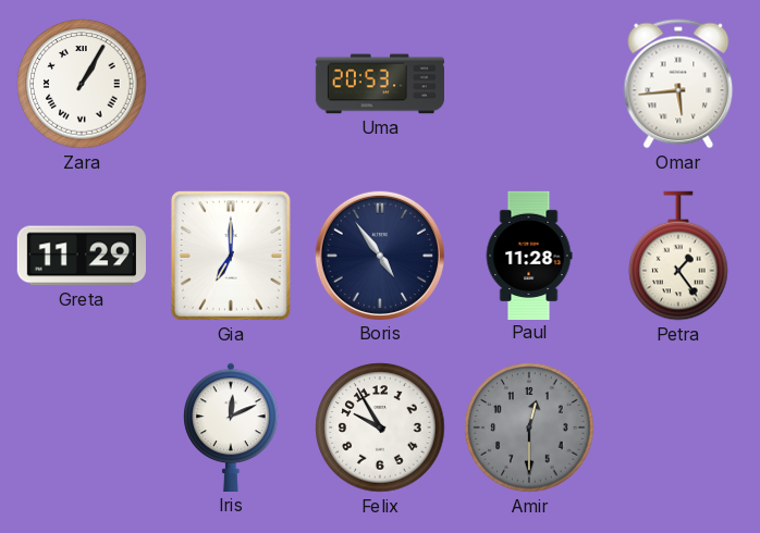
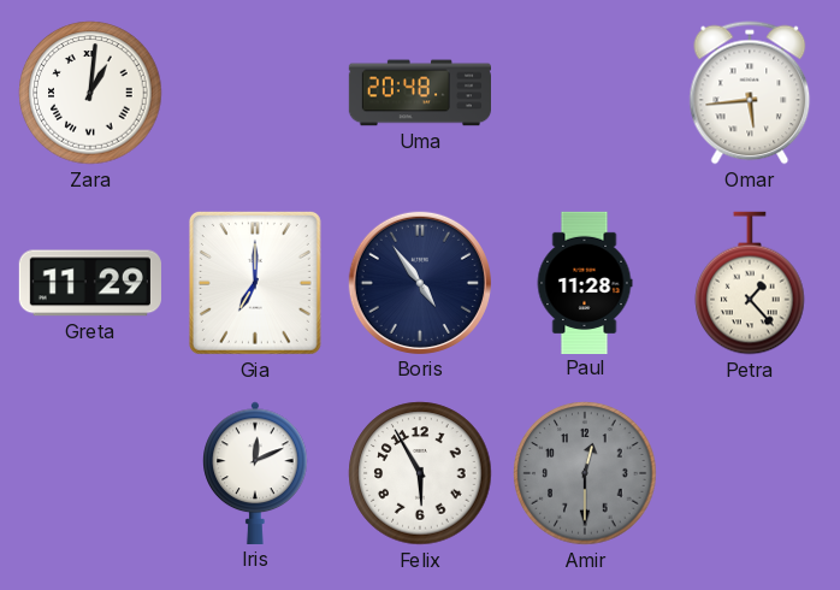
Zara: 1:05 -> 1:01
Uma: 20:53 -> 20:48
Petra: 1:24 -> 1:23
Felix: 9:55 -> 5:55
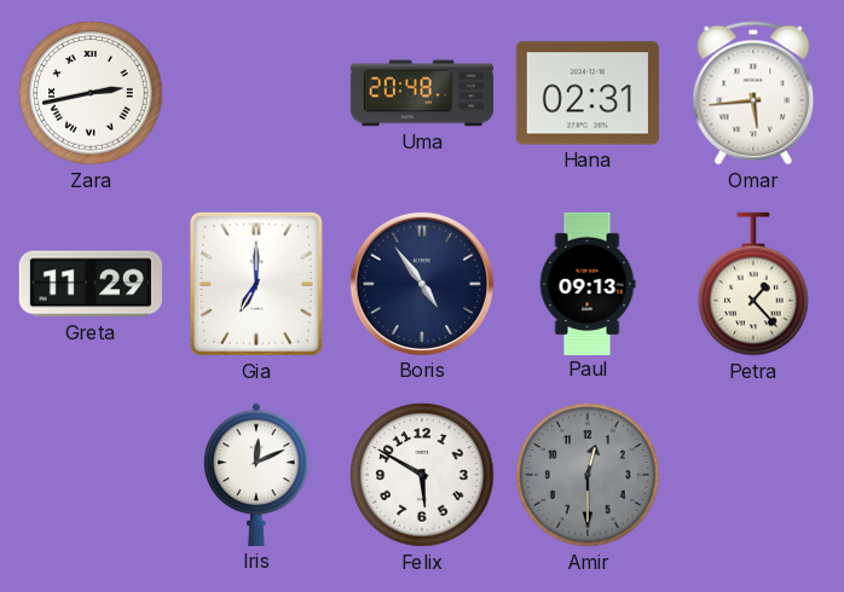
Zara: 1:01 -> 2:43
Hana: none -> 02:31
Paul: 11:28 -> 09:13
Felix: 5:55 -> 5:50
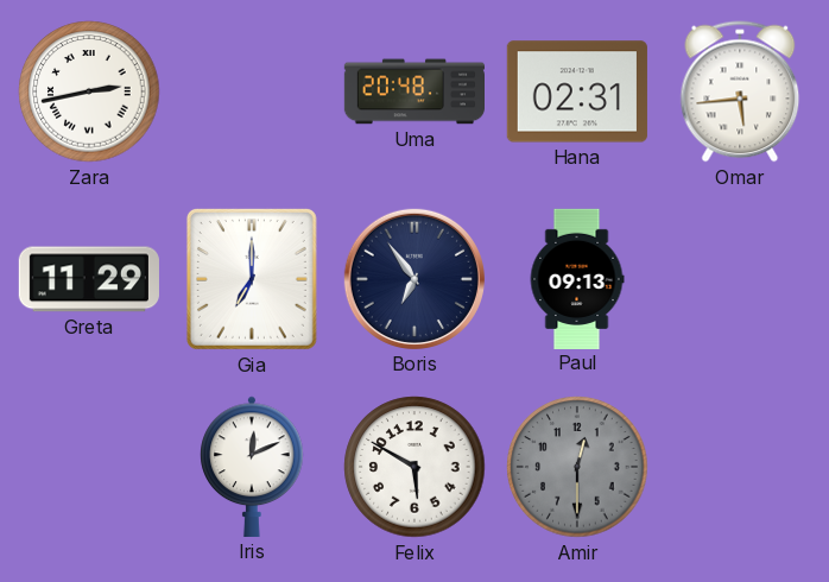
Boris: 4:54 -> 6:54
Petra: 1:23 -> none
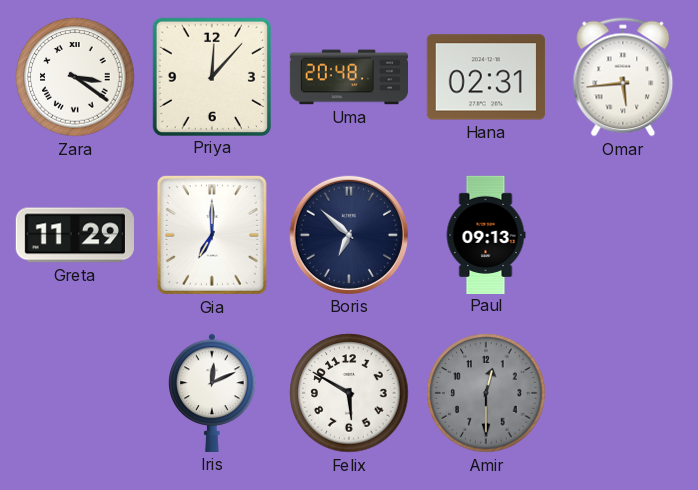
Zara: 2:43 -> 3:21
Priya: none -> 12:07
Boris: 6:54 -> 6:52
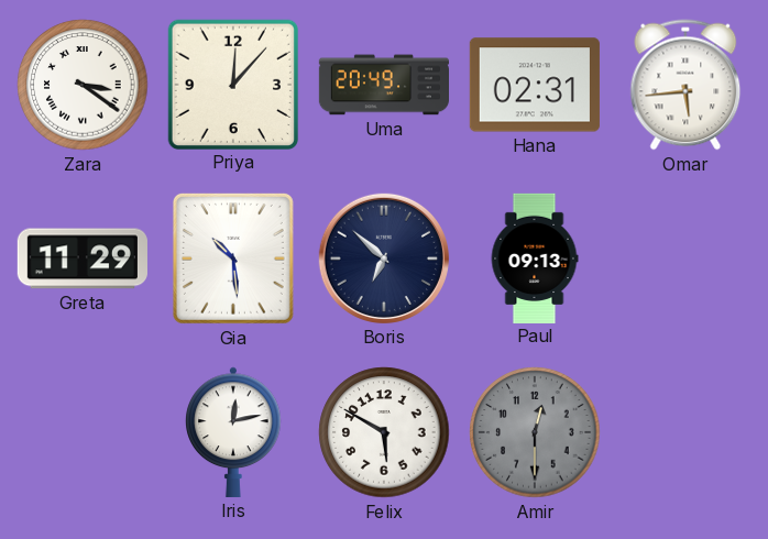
Uma: 20:48 -> 20:49
Gia: 7:00 -> 10:29
Iris: 12:11 -> 12:13
